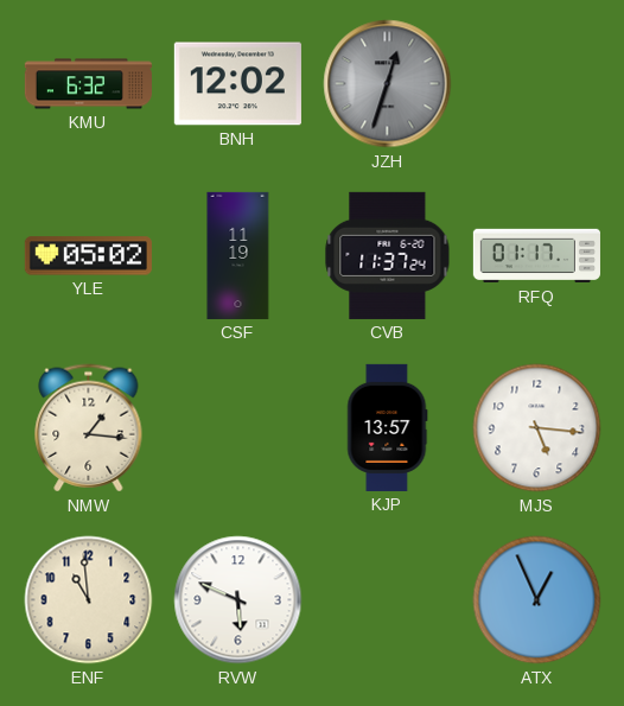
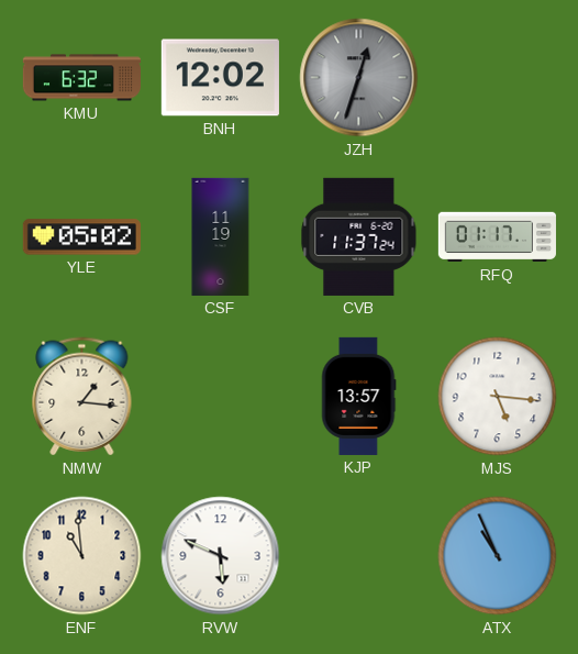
ATX: 12:56 -> 10:56
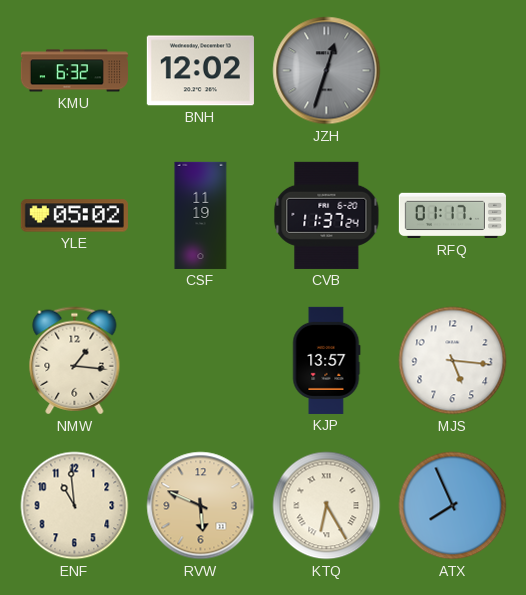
RVW dial: white -> champagne
KTQ: none -> 6:25
ATX: 10:56 -> 7:56
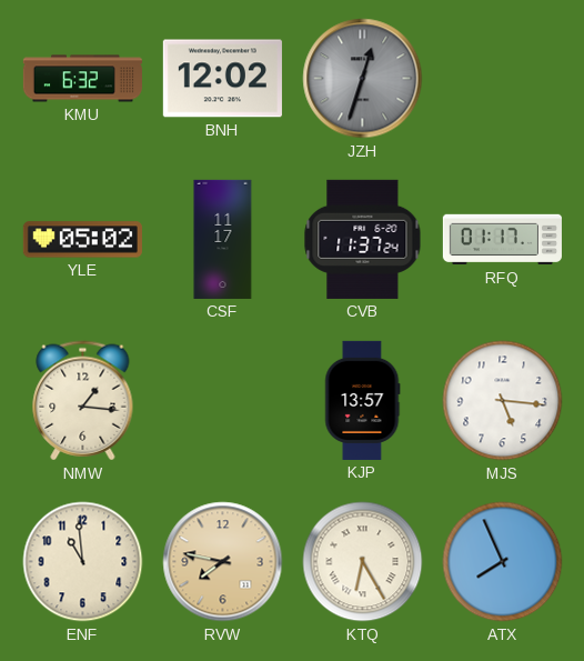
CSF: 11:19 -> 11:17
RVW: 5:49 -> 7:47
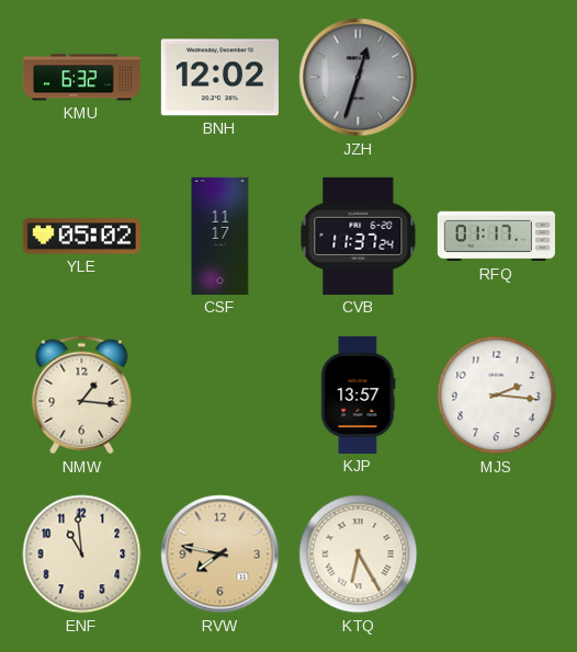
MJS: 5:16 -> 2:16
ATX: 7:56 -> none
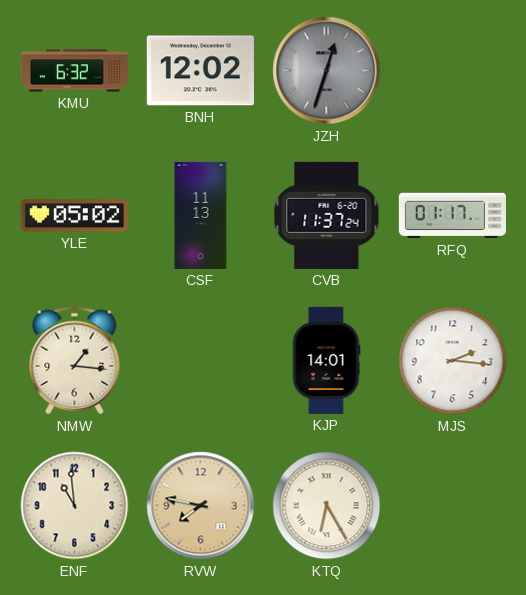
CSF: 11:17 -> 11:13
KJP: 13:57 -> 14:01
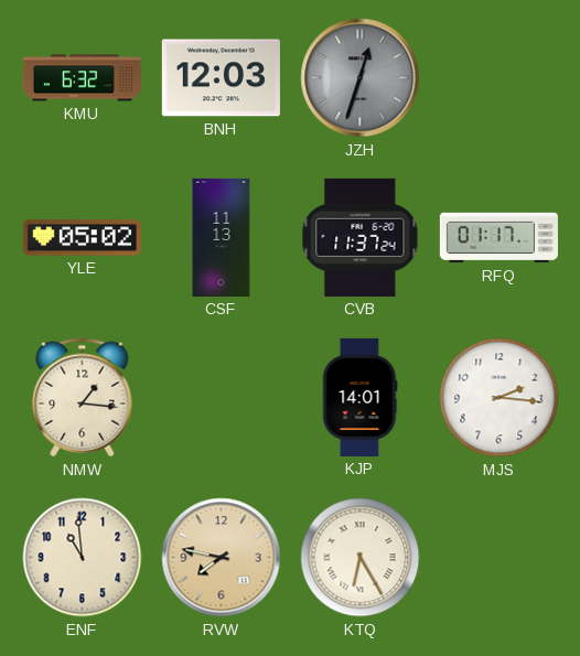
BNH: 12:02 -> 12:03
